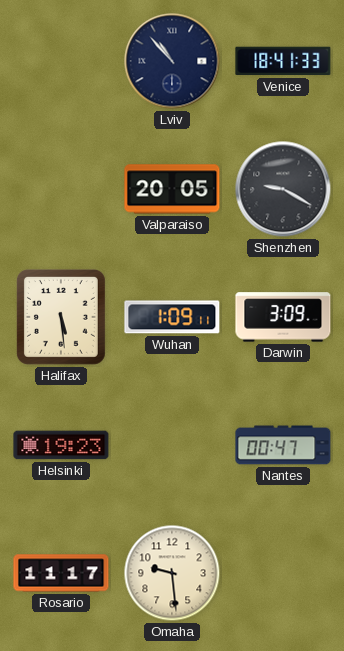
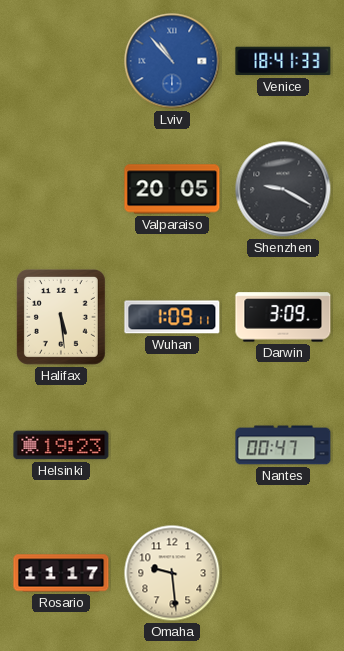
Lviv dial: navy -> blue
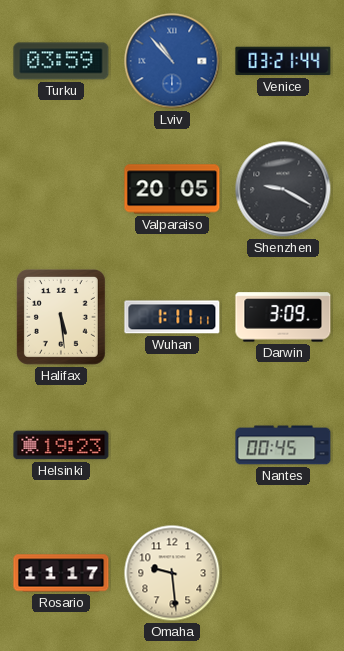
Turku: none -> 03:59
Venice: 18:41 -> 03:21
Wuhan: 1:09 -> 1:11
Nantes: 00:47 -> 00:45
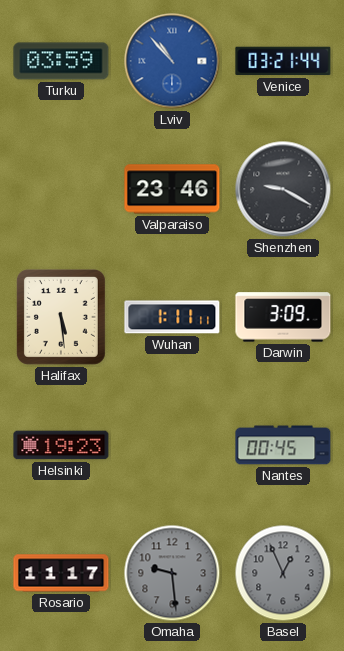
Valparaiso: 20:05 -> 23:46
Omaha dial: cream -> grey
Basel: none -> 12:56
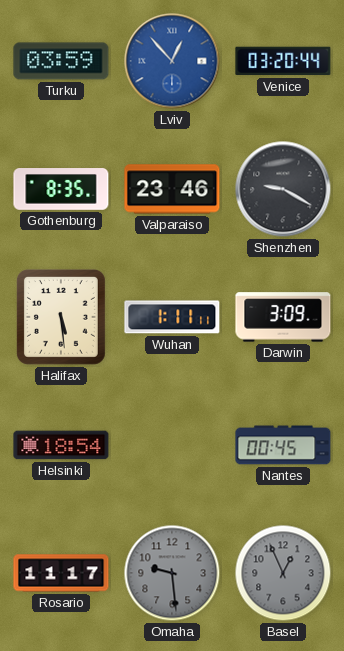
Lviv: 10:53 -> 12:53
Venice: 03:21 -> 03:20
Gothenburg: none -> 8:35
Helsinki: 19:23 -> 18:54
